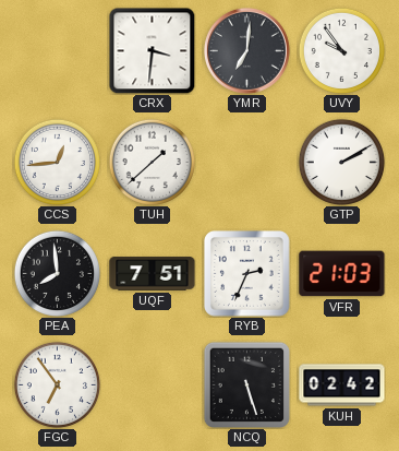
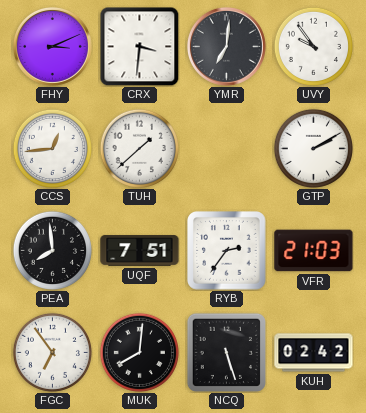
FHY: none -> 3:11
RYB: 2:34 -> 2:36
MUK: none -> 8:01
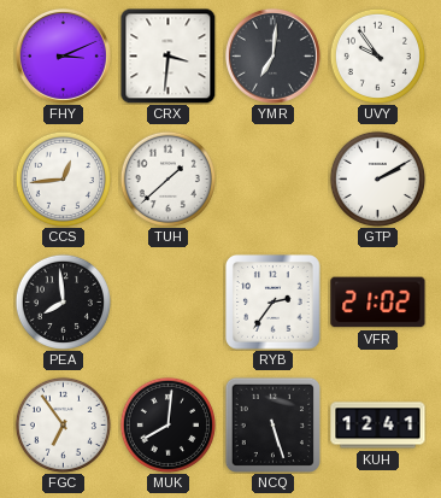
UQF: 7:51 -> none
VFR: 21:03 -> 21:02
KUH: 02:42 -> 12:41
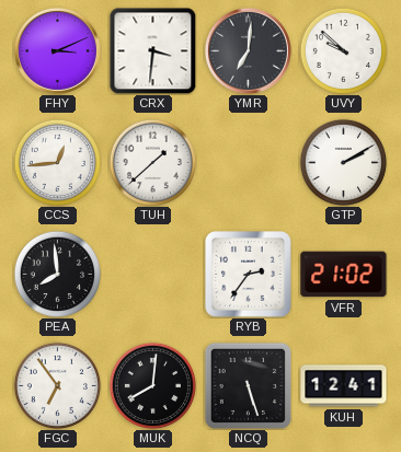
UVY: 9:54 -> 9:52
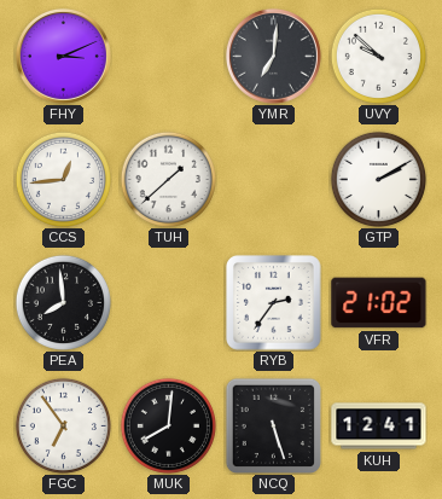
CRX: 3:31 -> none
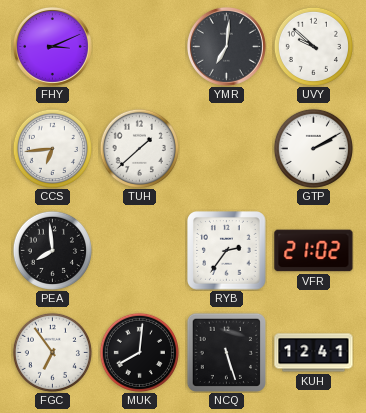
CCS: 12:44 -> 6:44
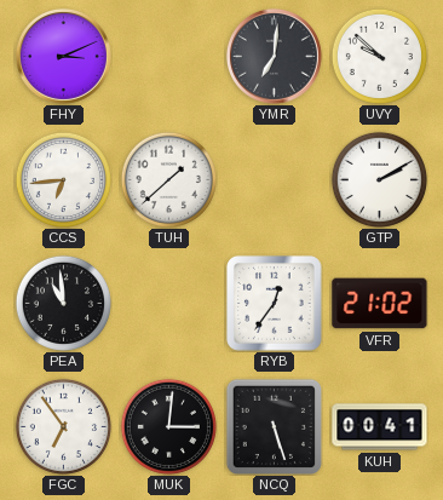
PEA: 7:59 -> 10:59
RYB: 2:36 -> 12:36
MUK: 8:01 -> 3:01
KUH: 12:41 -> 00:41
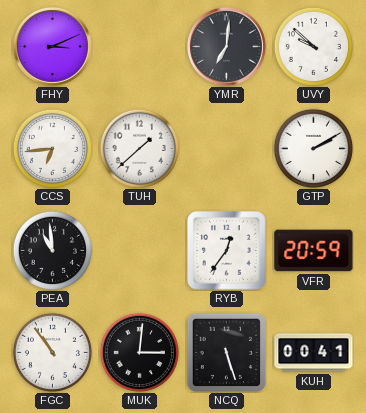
VFR: 21:02 -> 20:59
FGC: 6:54 -> 10:54
